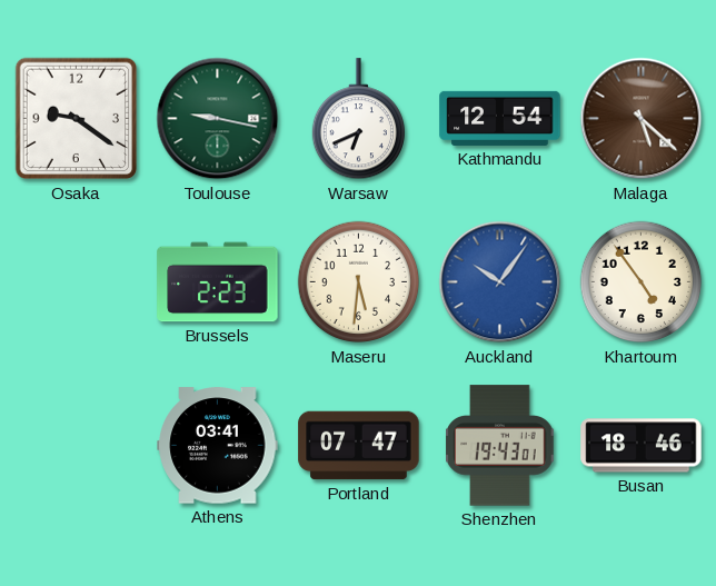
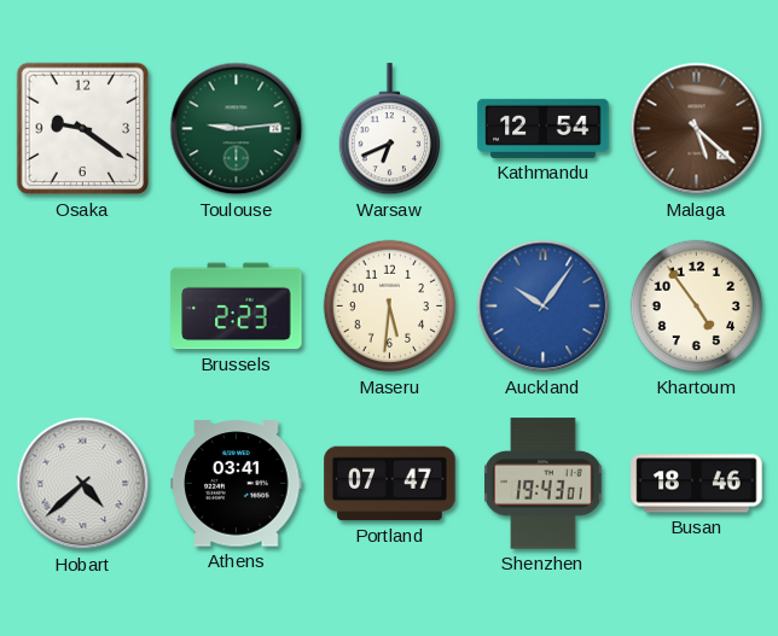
Toulouse: 9:17 -> 9:14
Hobart: none -> 4:38
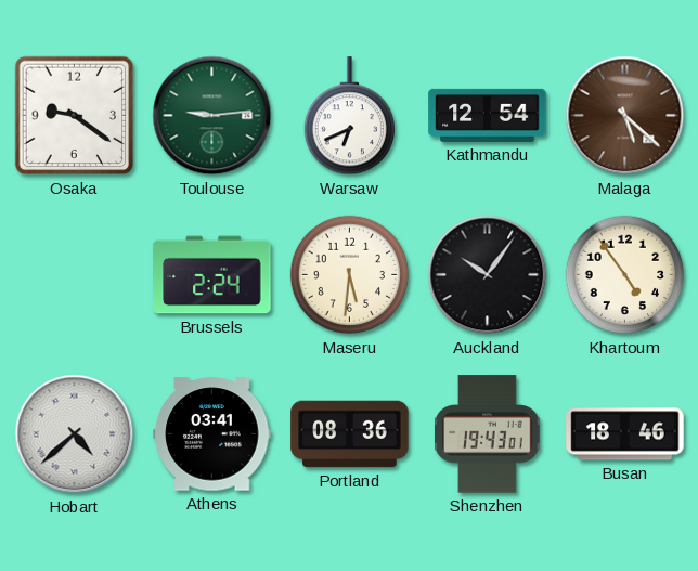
Brussels: 2:23 -> 2:24
Auckland dial: blue -> black
Portland: 07:47 -> 08:36
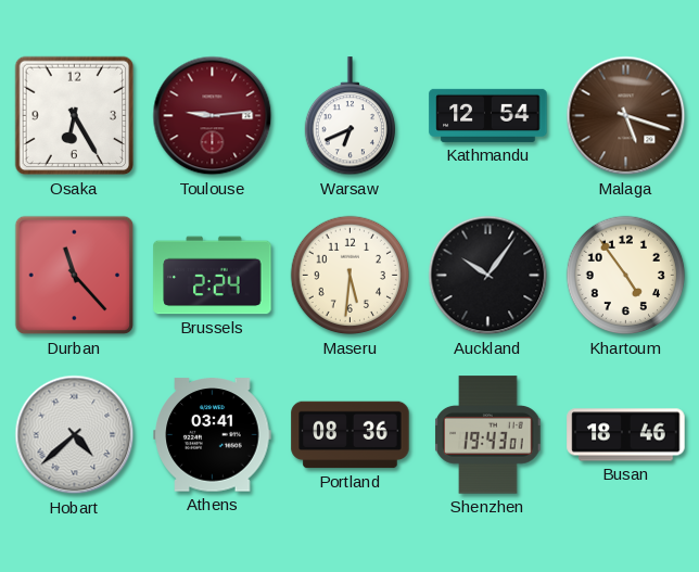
Osaka: 9:21 -> 6:25
Toulouse dial: green -> burgundy
Malaga: 5:22 -> 5:18
Durban: none -> 11:23
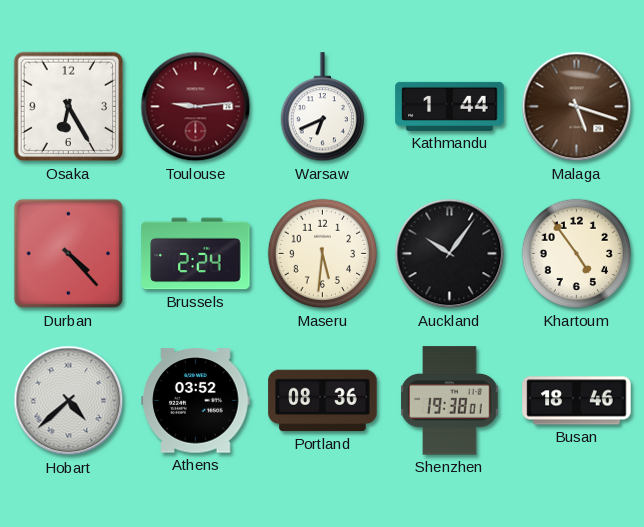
Kathmandu: 12:54 -> 1:44
Durban: 11:23 -> 4:23
Athens: 03:41 -> 03:52
Shenzhen: 19:43 -> 19:38
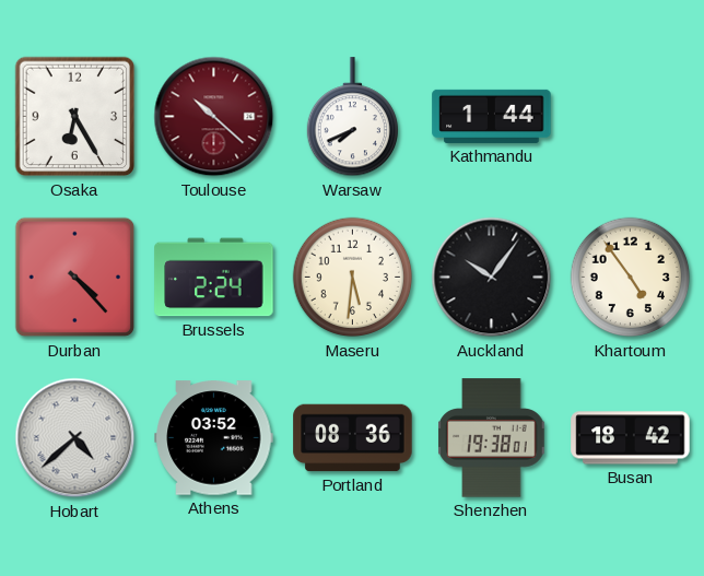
Toulouse: 9:14 -> 10:22
Warsaw: 6:41 -> 7:41
Malaga: 5:18 -> none
Busan: 18:46 -> 18:42
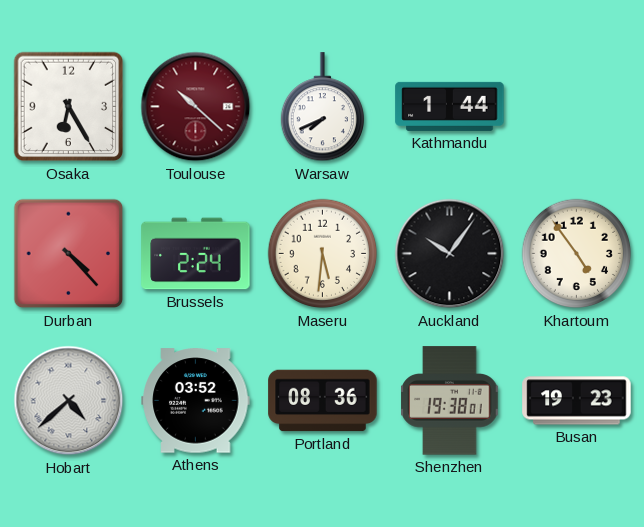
Busan: 18:42 -> 19:23
